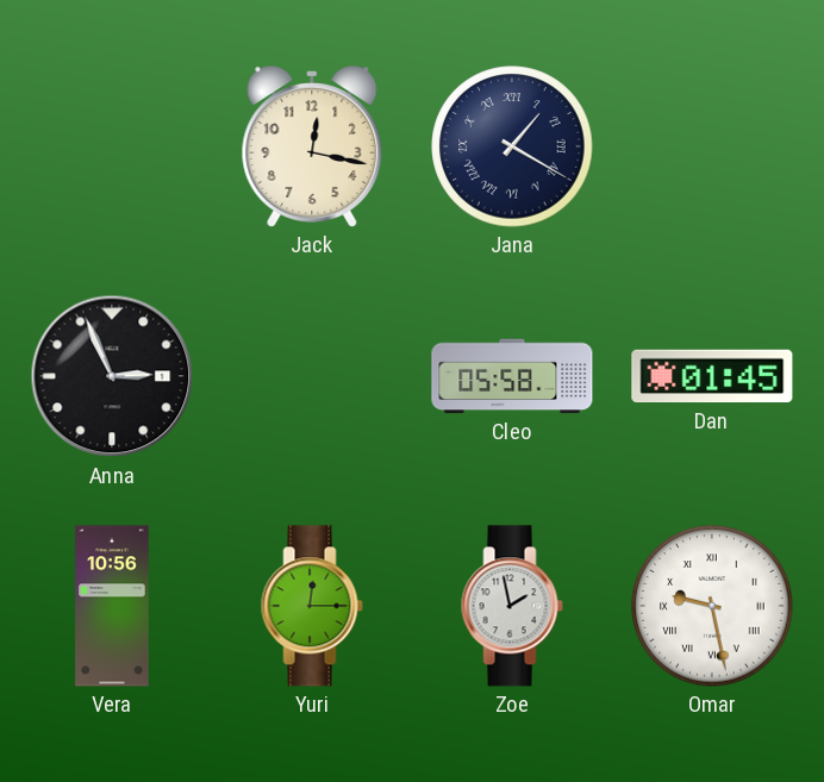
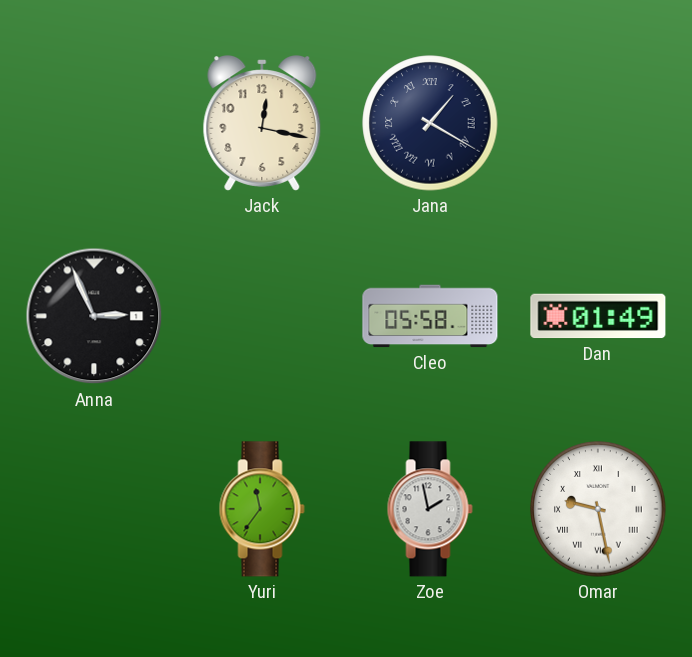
Dan: 01:45 -> 01:49
Vera: 10:56 -> none
Yuri: 12:15 -> 11:36
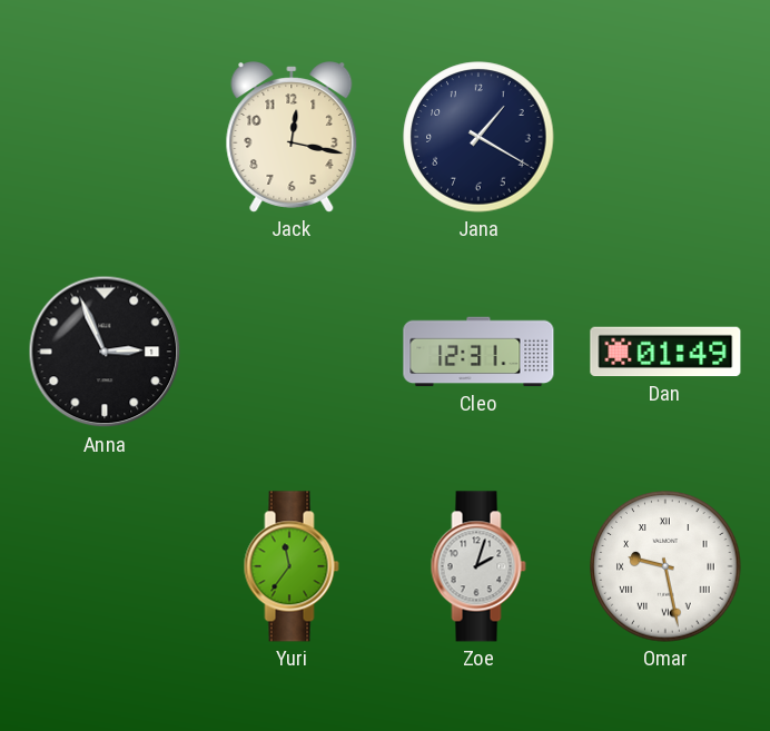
Jana numerals: Roman -> Arabic
Cleo: 05:58 -> 12:31
Zoe: 1:58 -> 2:03
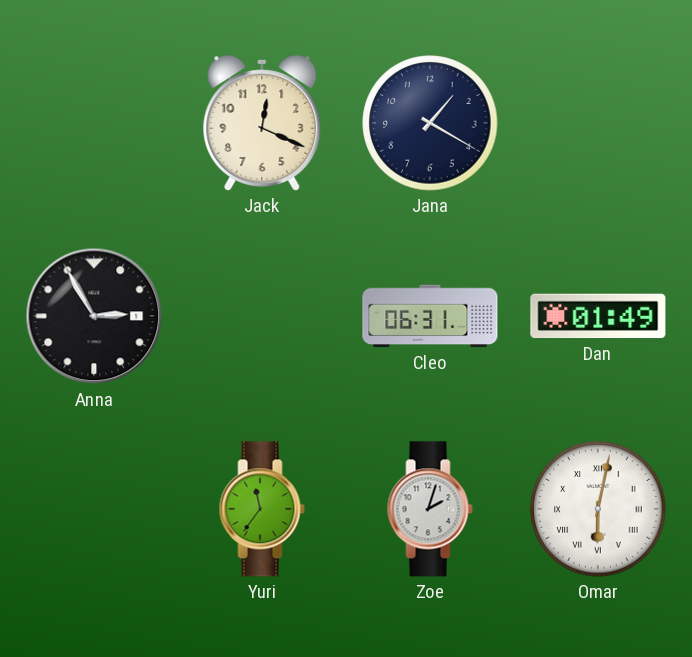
Jack: 12:17 -> 12:19
Anna: 2:56 -> 2:55
Cleo: 12:31 -> 06:31
Omar: 9:28 -> 6:02
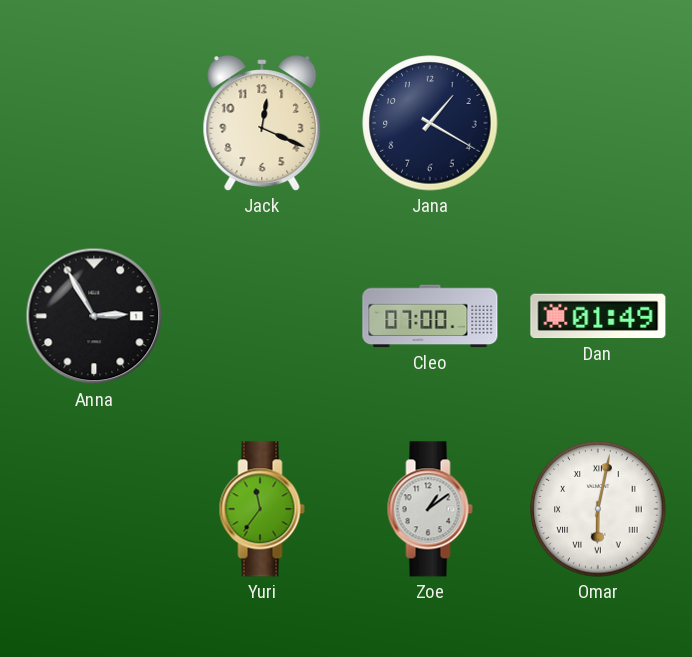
Cleo: 06:31 -> 07:00
Zoe: 2:03 -> 1:09
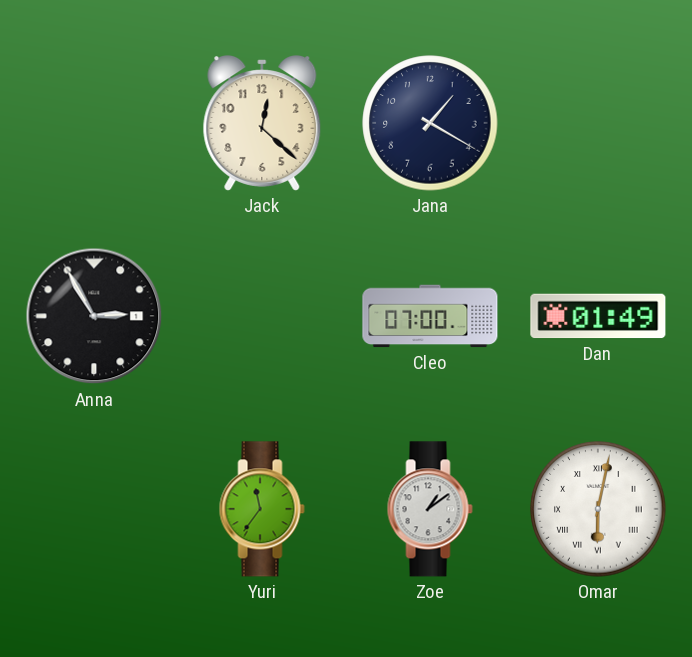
Jack: 12:19 -> 12:22
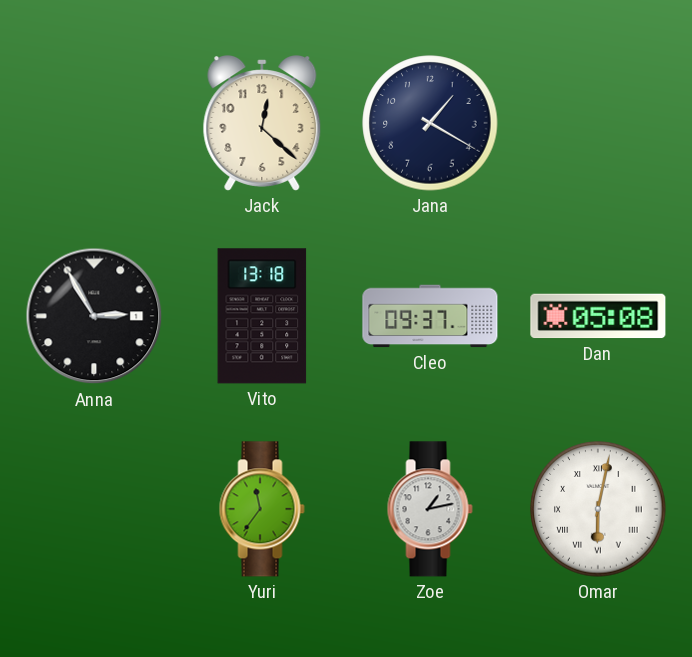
Vito: none -> 13:18
Cleo: 07:00 -> 09:37
Dan: 01:49 -> 05:08
Zoe: 1:09 -> 1:13
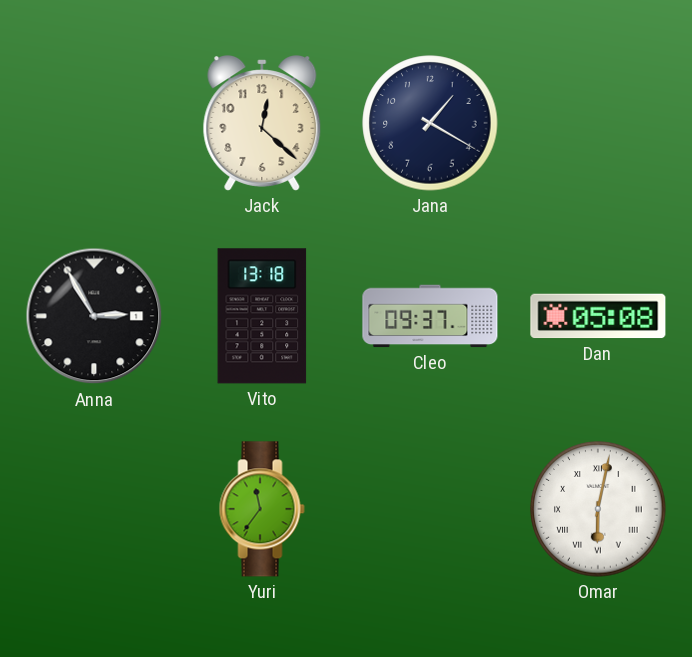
Zoe: 1:13 -> none
